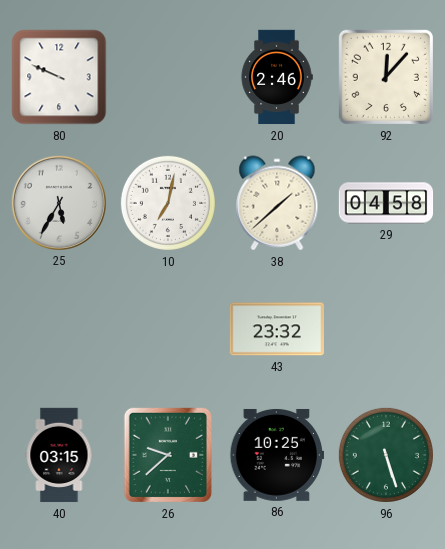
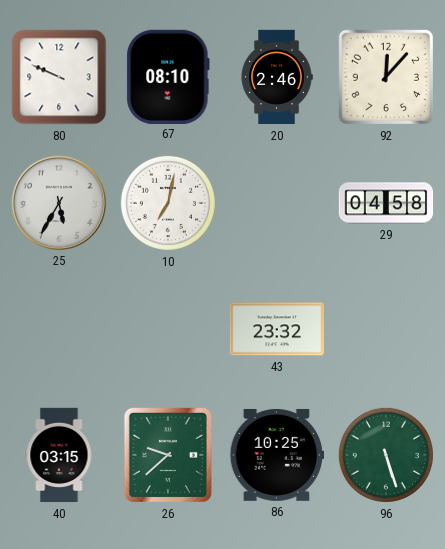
67: none -> 08:10
38: 1:38 -> none
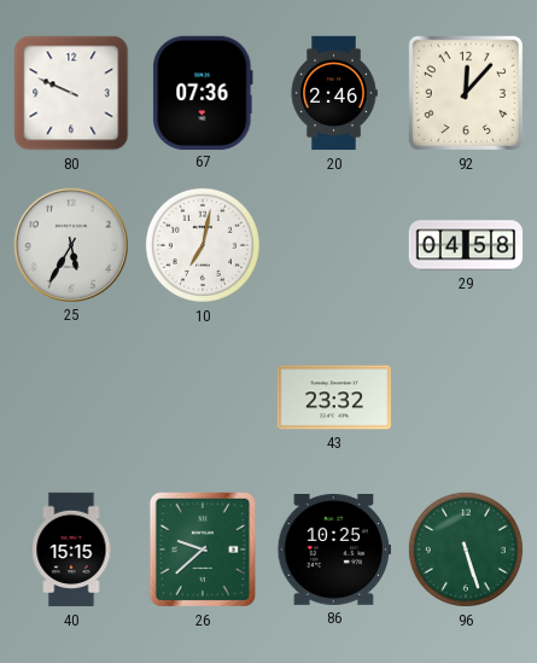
67: 08:10 -> 07:36
40: 03:15 -> 15:15
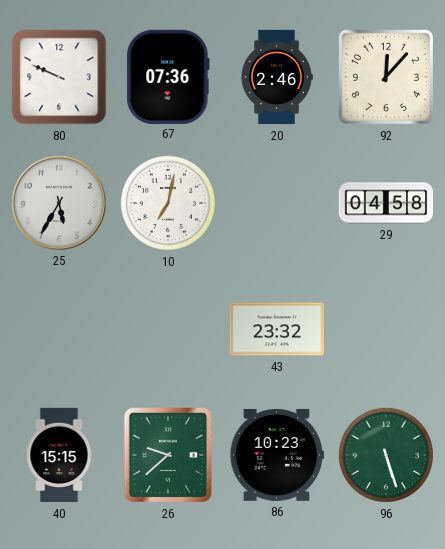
86: 10:25 -> 10:23
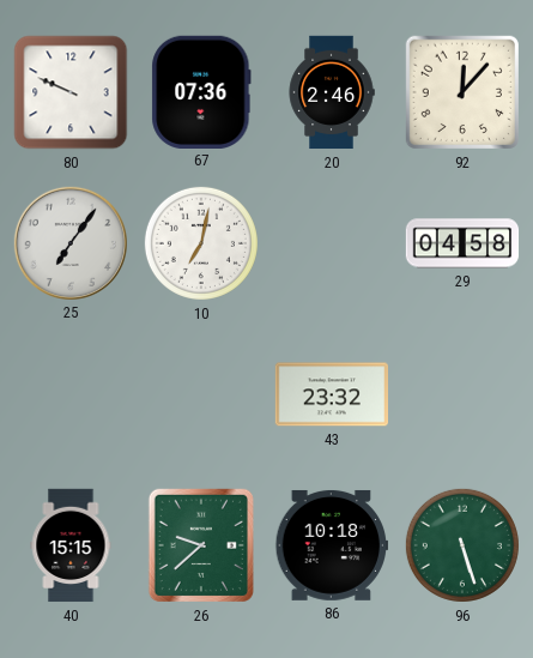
25: 5:35 -> 7:06
86: 10:23 -> 10:18
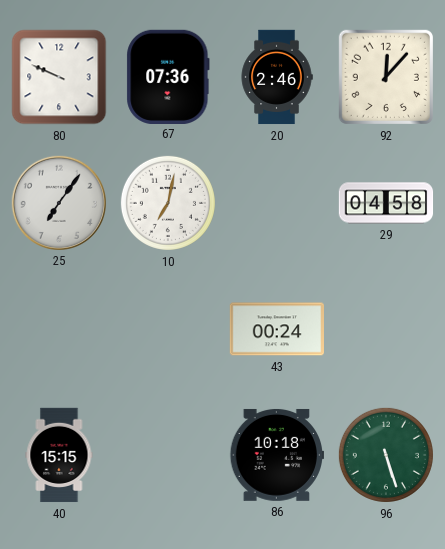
43: 23:32 -> 00:24
26: 9:38 -> none
